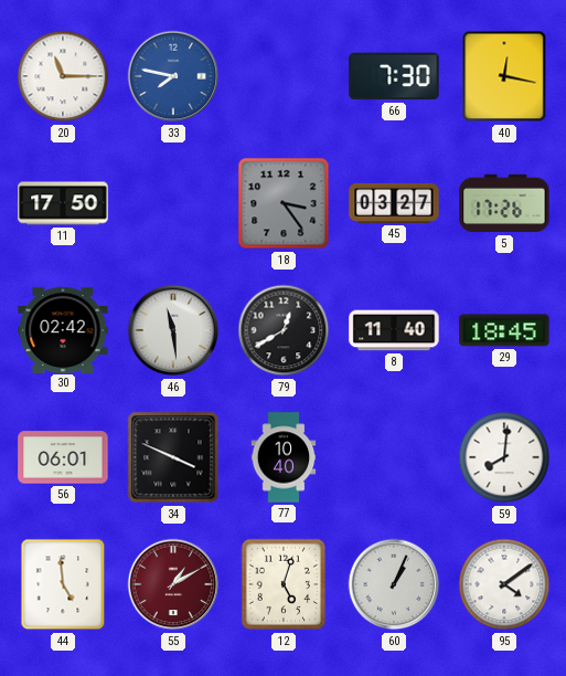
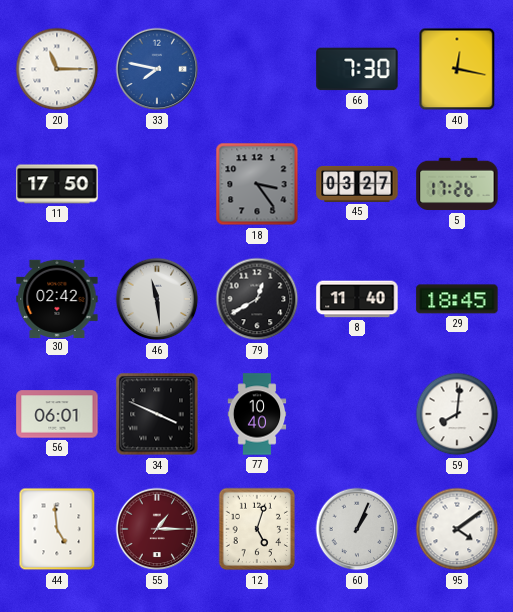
55: 1:10 -> 1:15
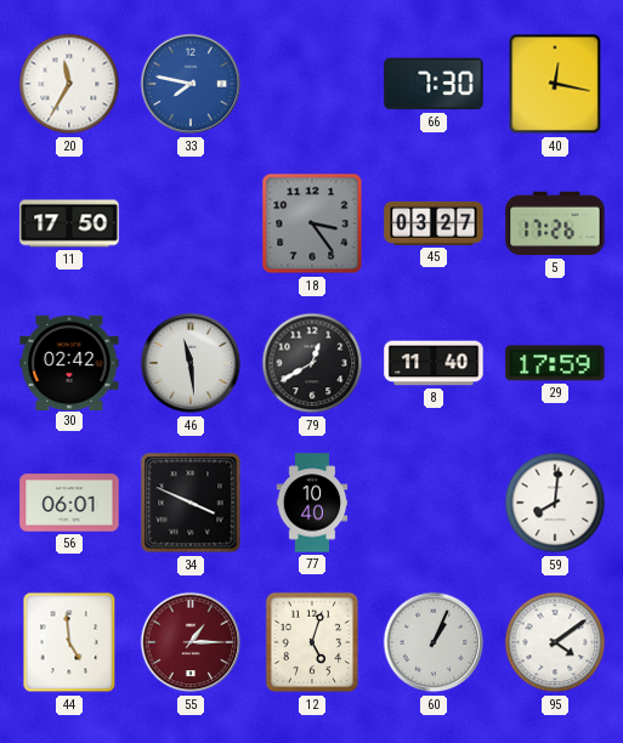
20: 11:15 -> 11:35
29: 18:45 -> 17:59
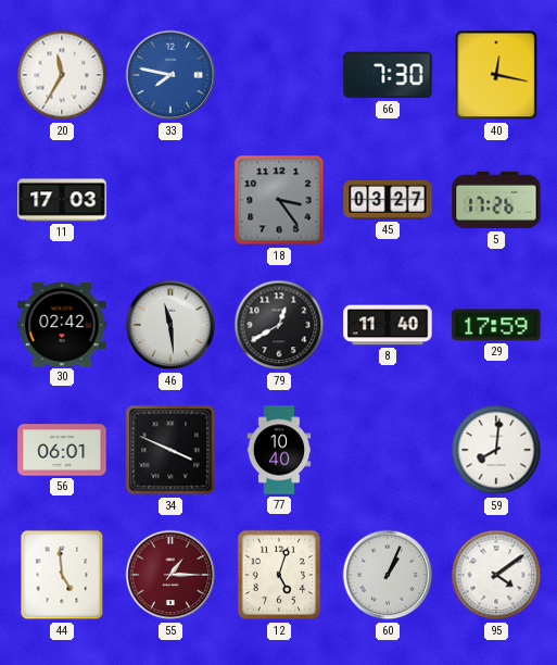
11: 17:50 -> 17:03
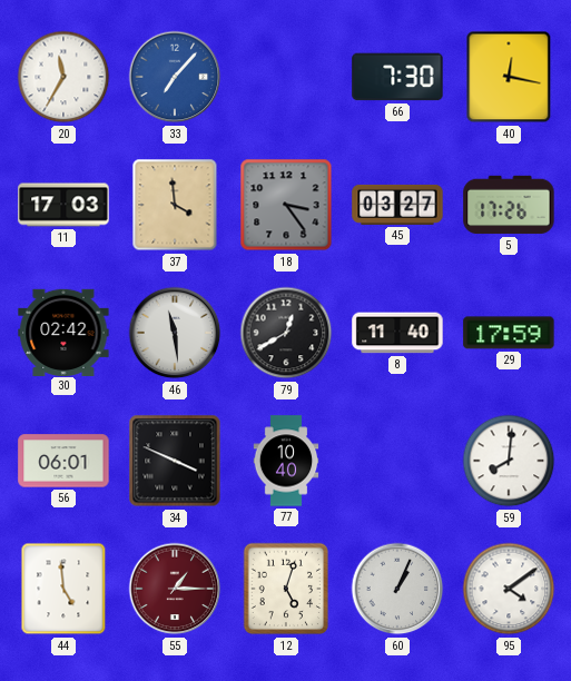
33: 7:47 -> 7:07
37: none -> 3:59
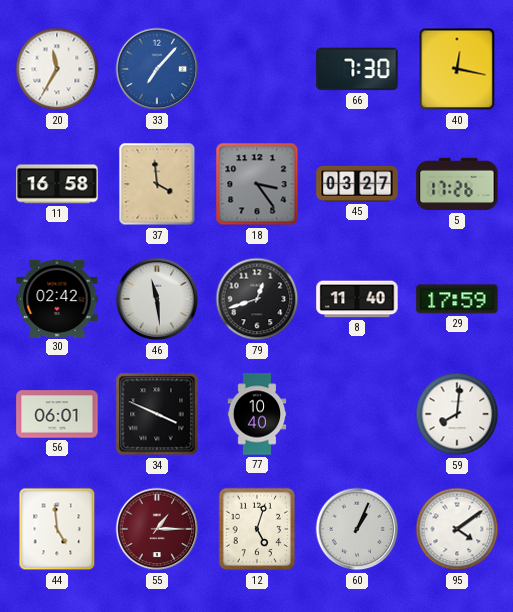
11: 17:03 -> 16:58
79: 12:40 -> 12:42
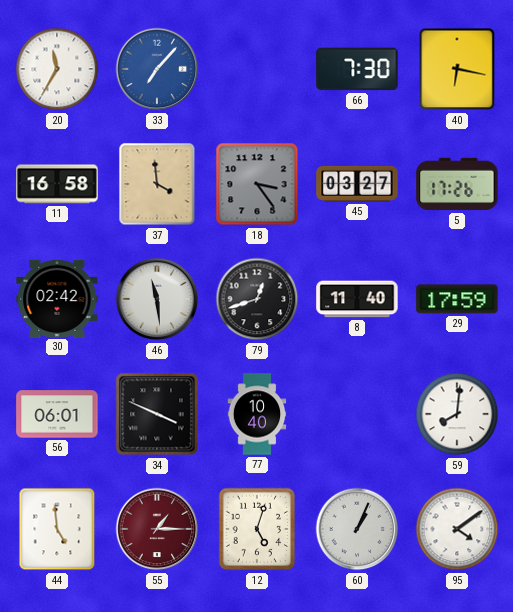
40: 12:17 -> 6:17
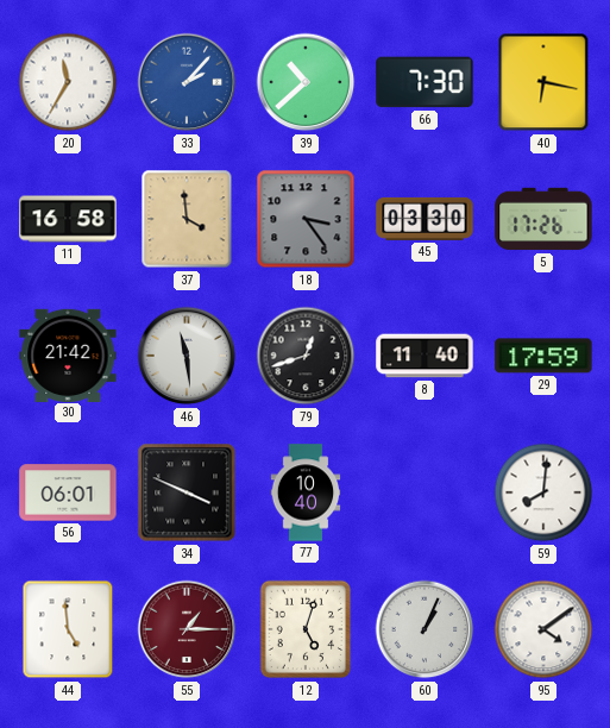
33: 7:07 -> 2:07
39: none -> 10:38
45: 03:27 -> 03:30
30: 02:42 -> 21:42
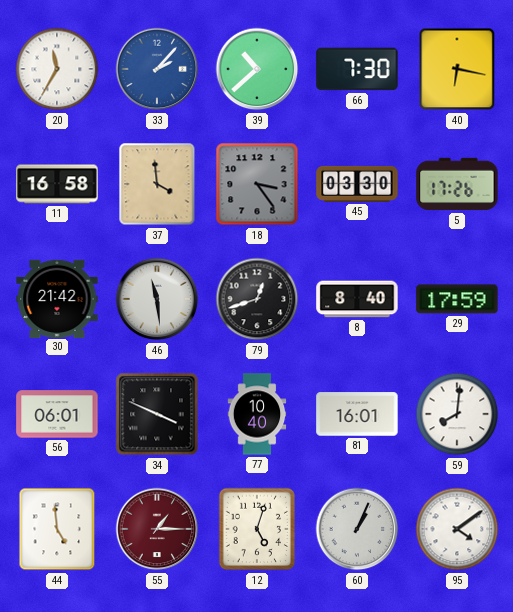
8: 11:40 -> 8:40
81: none -> 16:01
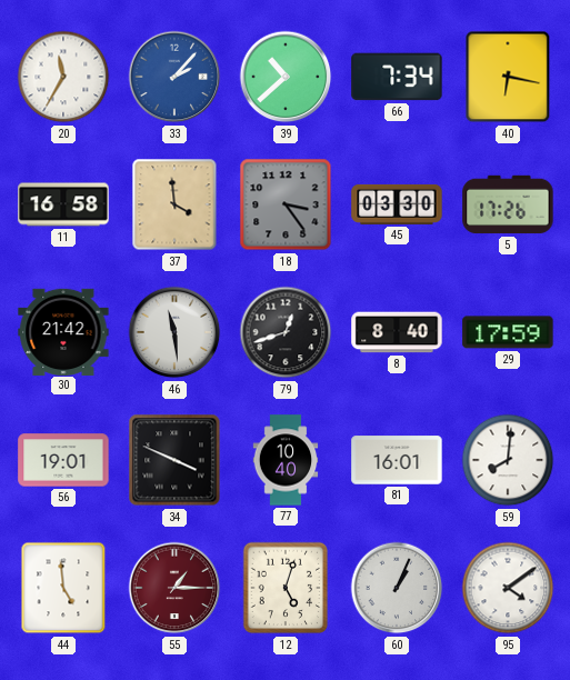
66: 7:30 -> 7:34
56: 06:01 -> 19:01
